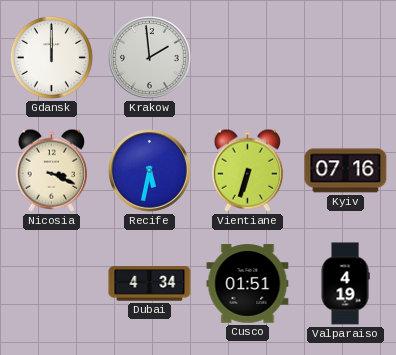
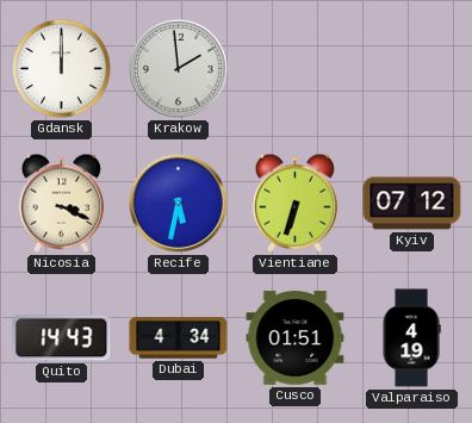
Kyiv: 07:16 -> 07:12
Quito: none -> 14:43
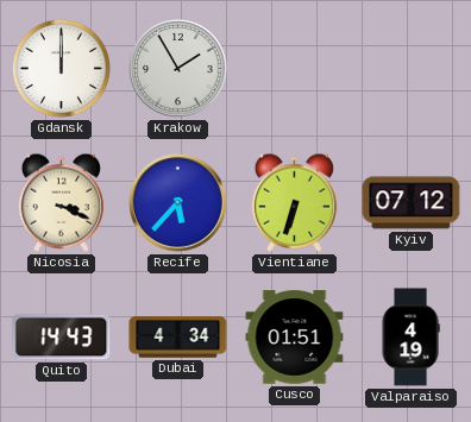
Krakow: 1:59 -> 1:55
Recife: 5:32 -> 5:37
